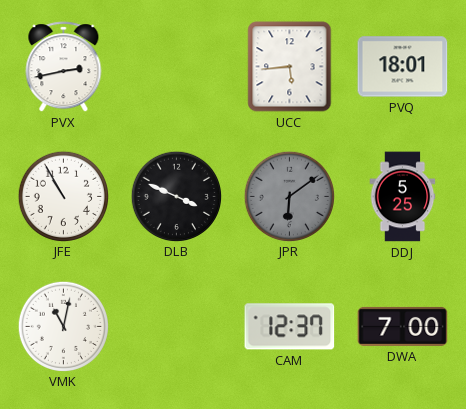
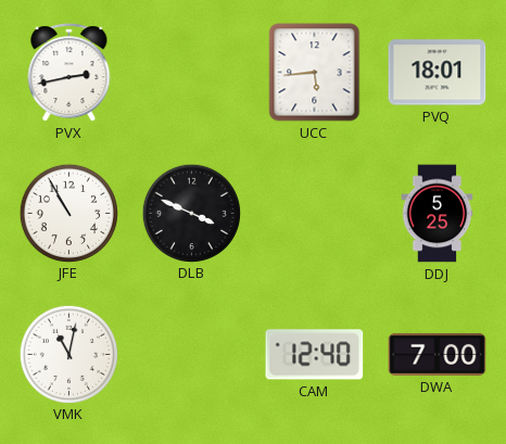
JPR: 6:09 -> none
CAM: 12:37 -> 12:40
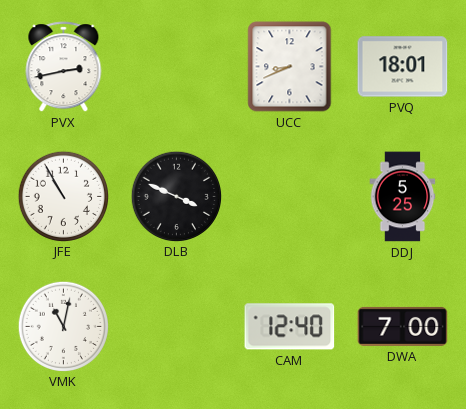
UCC: 5:44 -> 8:41
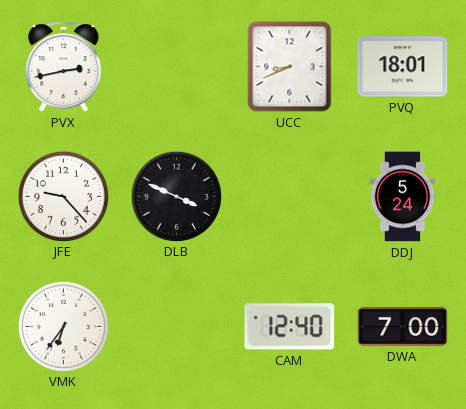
JFE: 10:55 -> 9:23
DDJ: 5:25 -> 5:24
VMK: 11:02 -> 6:36
